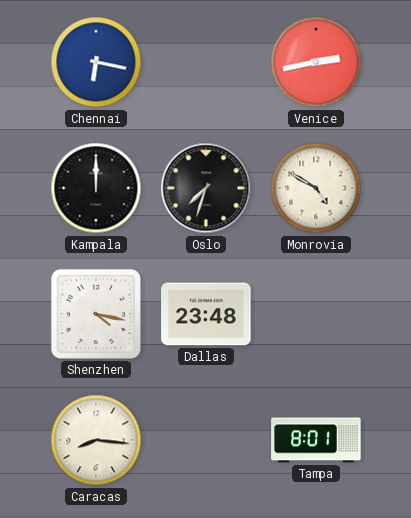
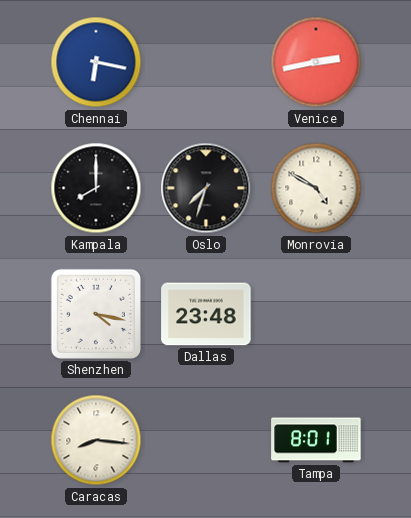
Kampala: 12:00 -> 8:00
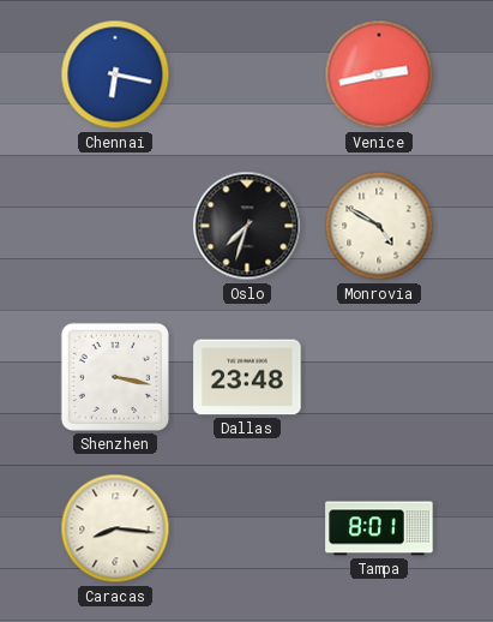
Kampala: 8:00 -> none
Shenzhen: 4:17 -> 3:17
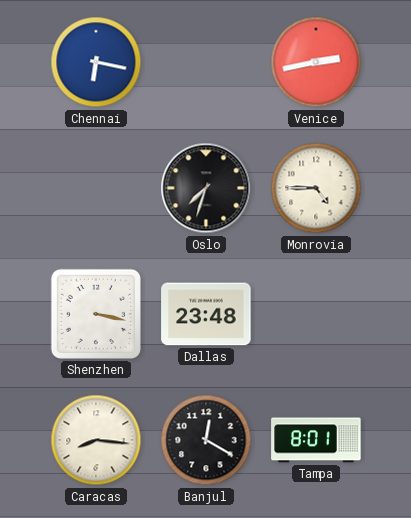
Monrovia: 4:50 -> 4:45
Banjul: none -> 12:20
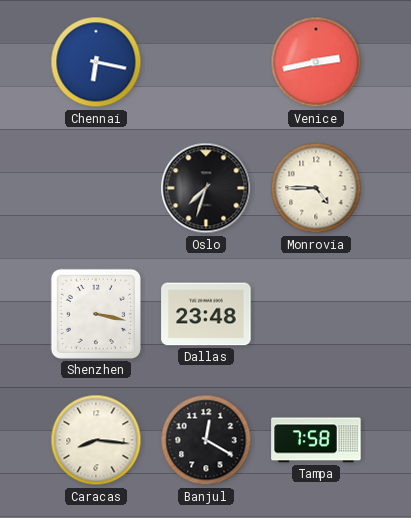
Tampa: 8:01 -> 7:58
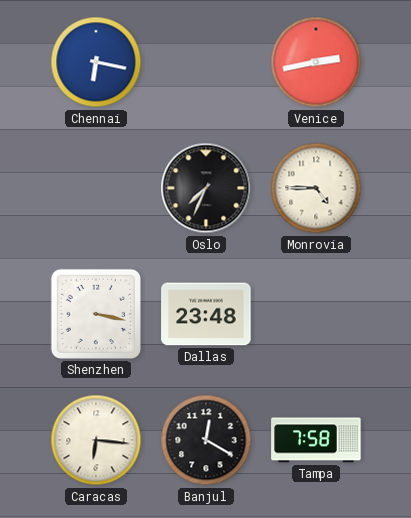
Oslo: 7:33 -> 7:34
Caracas: 8:16 -> 6:16
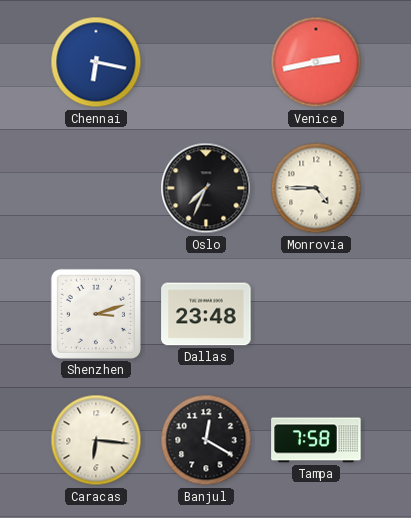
Shenzhen: 3:17 -> 3:12
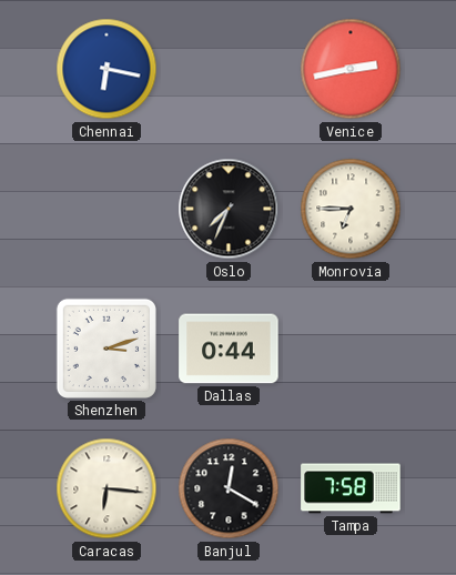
Monrovia: 4:45 -> 6:45
Dallas: 23:48 -> 0:44
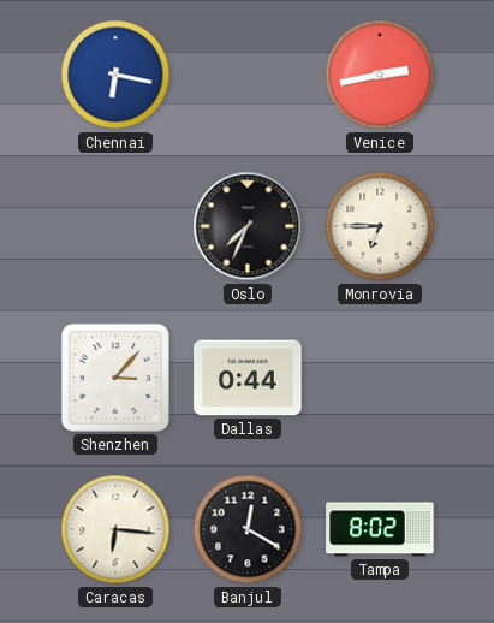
Shenzhen: 3:12 -> 3:07
Tampa: 7:58 -> 8:02
